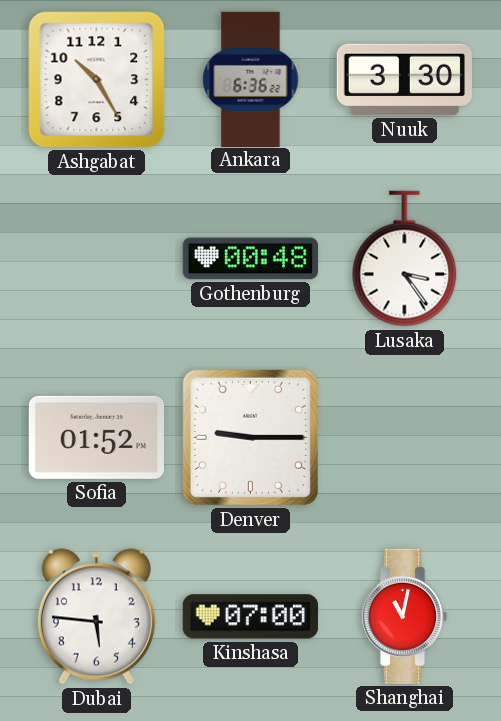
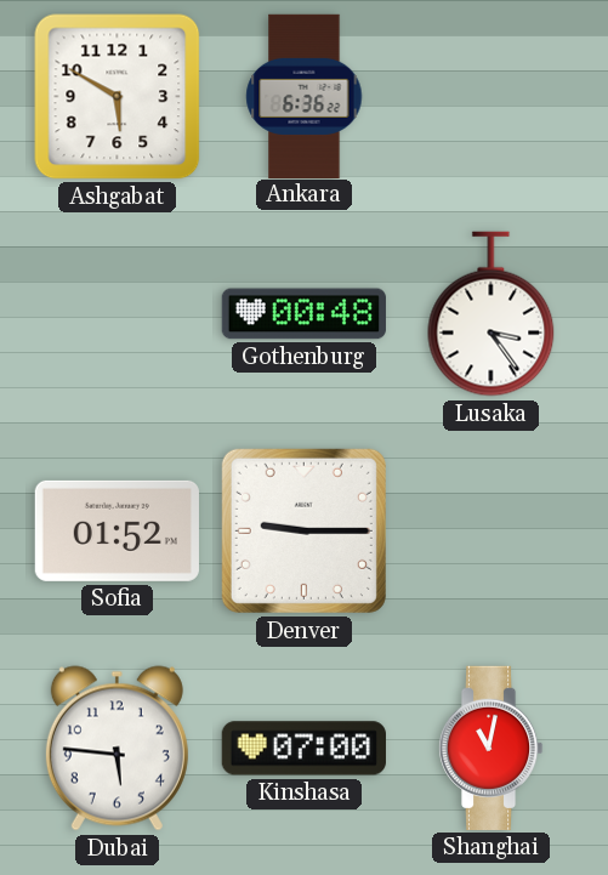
Ashgabat: 10:25 -> 5:50
Nuuk: 3:30 -> none
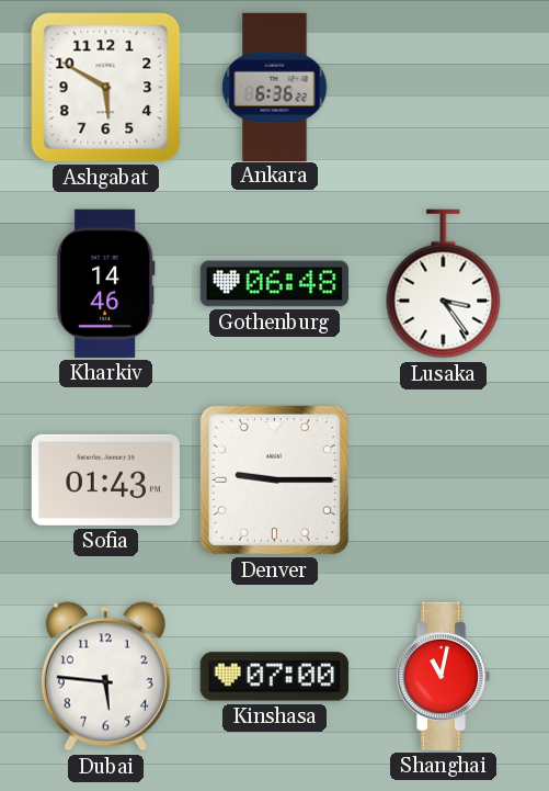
Kharkiv: none -> 14:46
Gothenburg: 00:48 -> 06:48
Sofia: 01:52 -> 01:43
